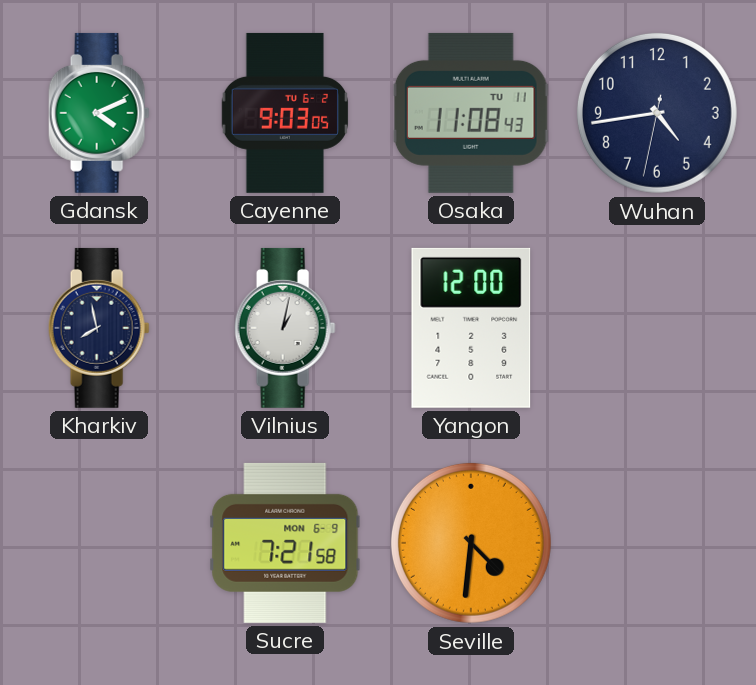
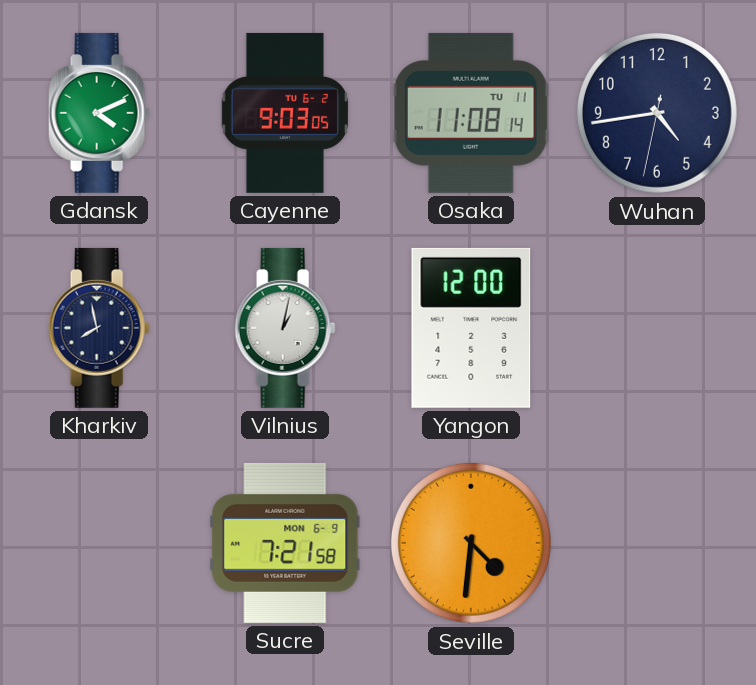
Osaka: 11:08:43 -> 11:08:14
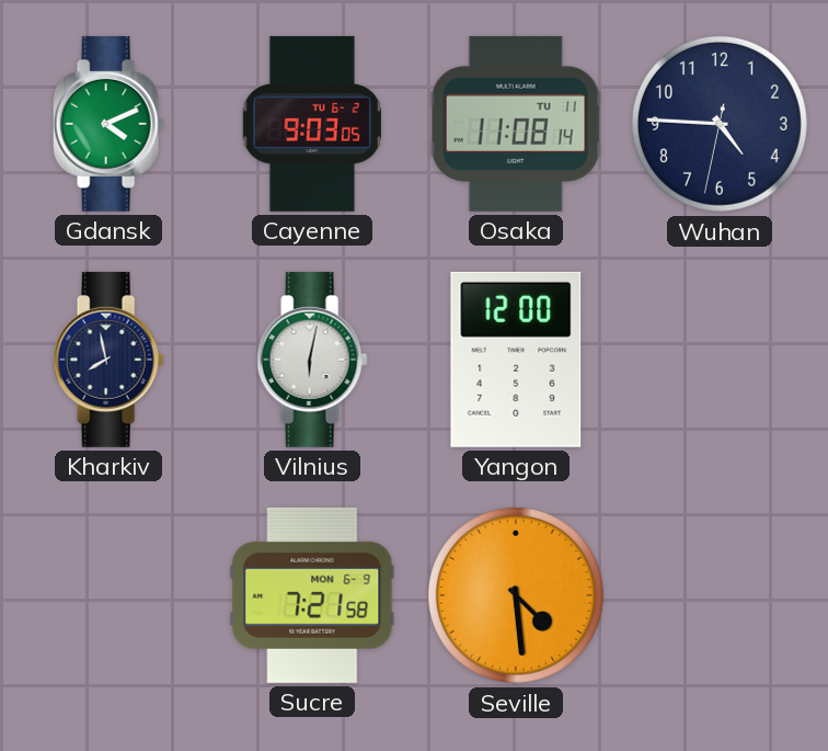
Wuhan: 4:43 -> 4:45
Vilnius: 1:02 -> 6:02
Seville: 4:31 -> 4:29
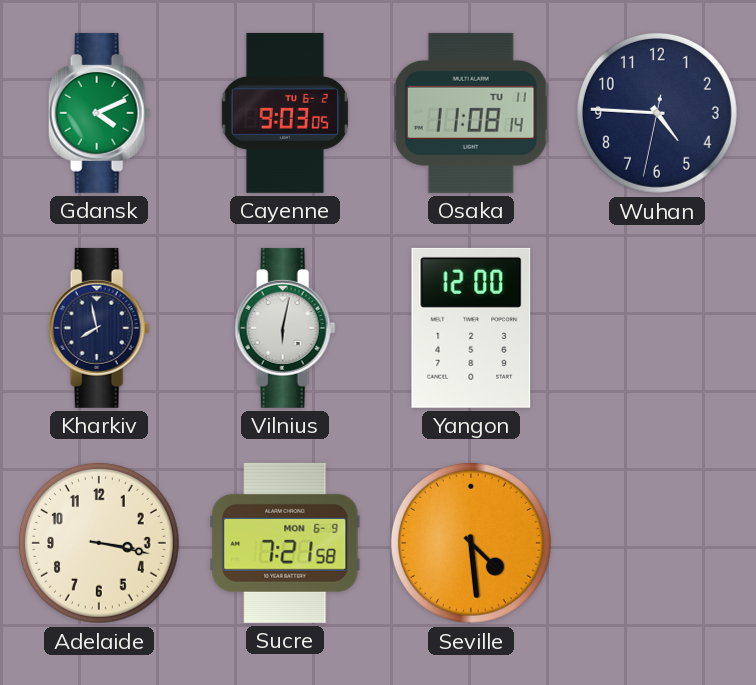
Adelaide: none -> 3:17
